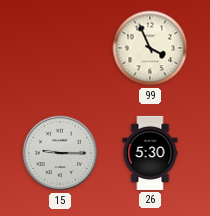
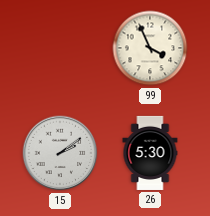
15: 9:15 -> 2:09
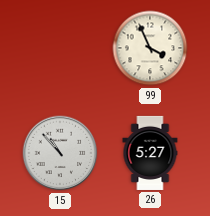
15: 2:09 -> 10:53
26: 5:30 -> 5:27
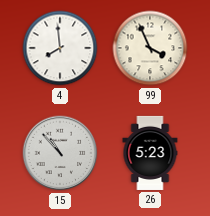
4: none -> 7:59
26: 5:27 -> 5:23
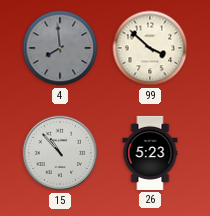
4 dial: white -> grey
99: 3:56 -> 3:52
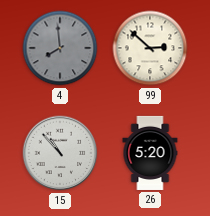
99: 3:52 -> 2:52
26: 5:23 -> 5:20
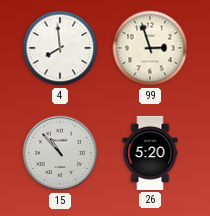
4 dial: grey -> white
99: 2:52 -> 2:57
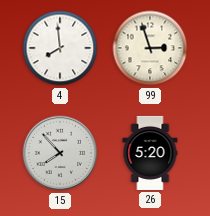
15: 10:53 -> 7:53
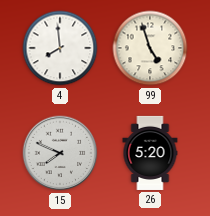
99: 2:57 -> 4:57
15: 7:53 -> 7:49
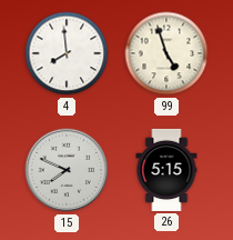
26: 5:20 -> 5:15
